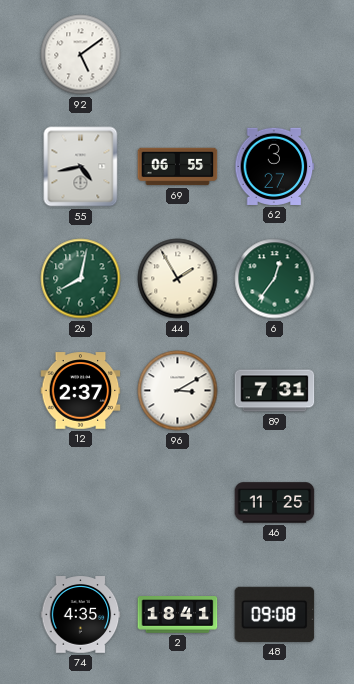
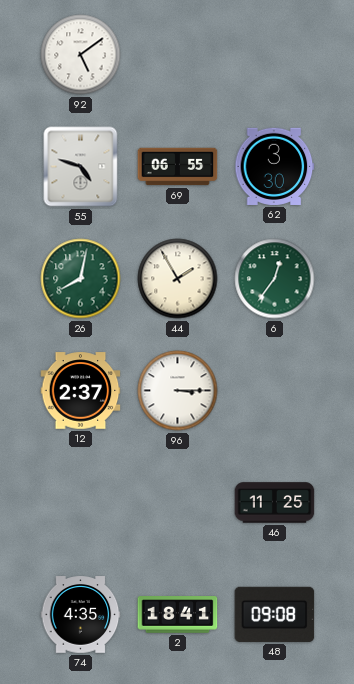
55: 4:43 -> 4:48
62: 3:27 -> 3:30
96: 3:10 -> 3:15
89: 7:31 -> none
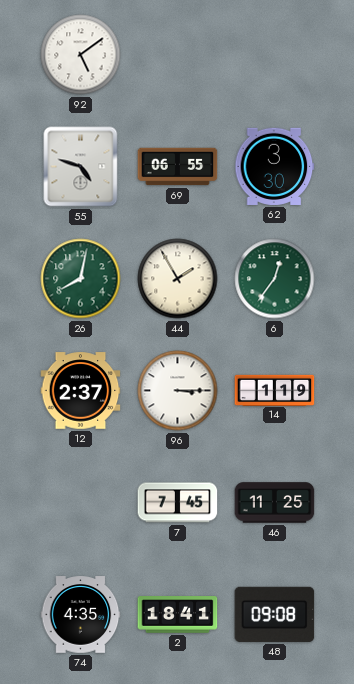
14: none -> 1:19
7: none -> 7:45
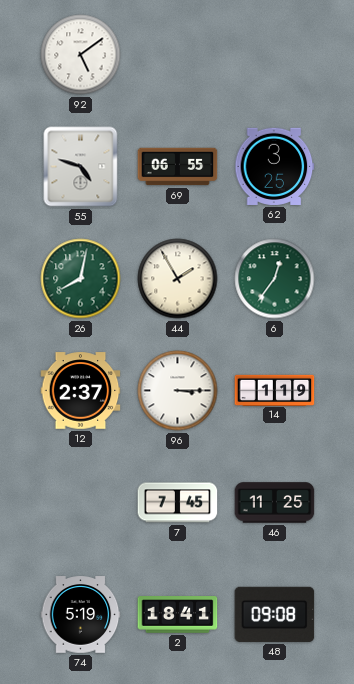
62: 3:30 -> 3:25
74: 4:35 -> 5:19
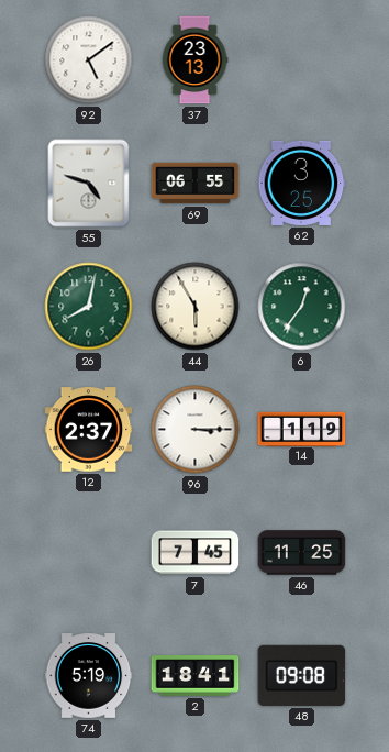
37: none -> 23:13
44: 1:55 -> 5:55
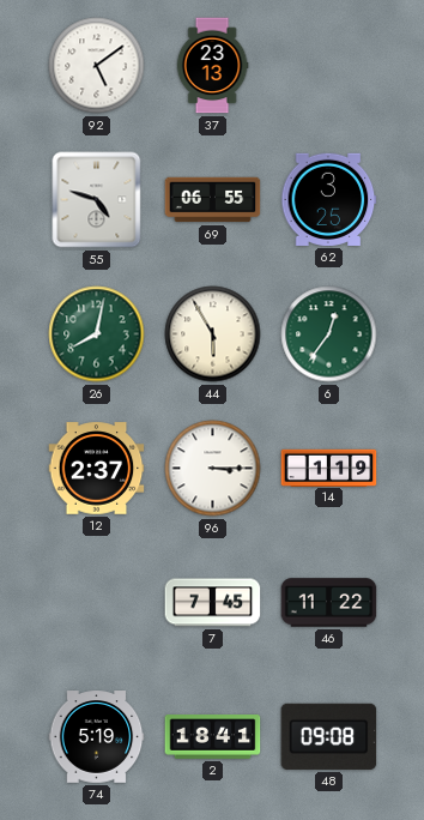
46: 11:25 -> 11:22
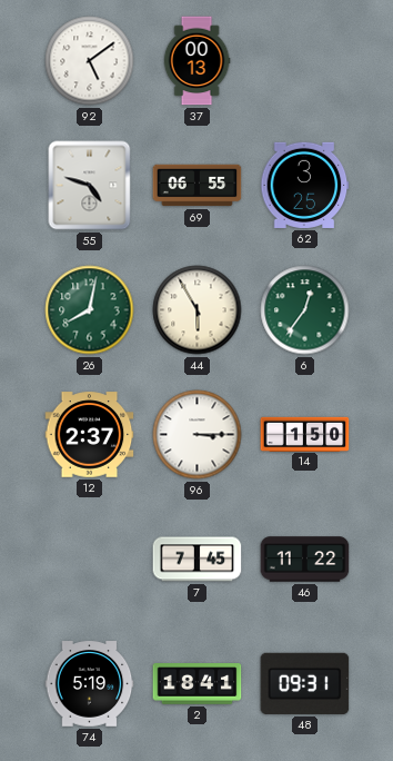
37: 23:13 -> 00:13
14: 1:19 -> 1:50
48: 09:08 -> 09:31
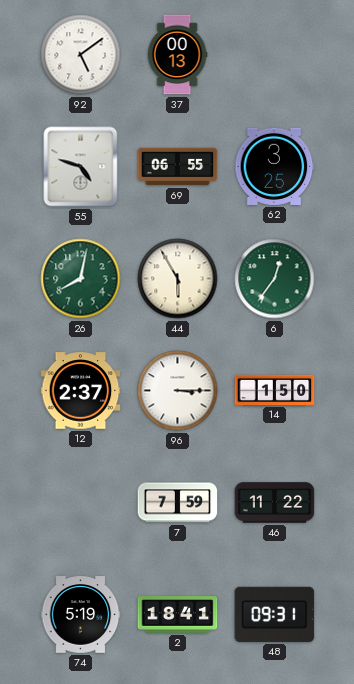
7: 7:45 -> 7:59
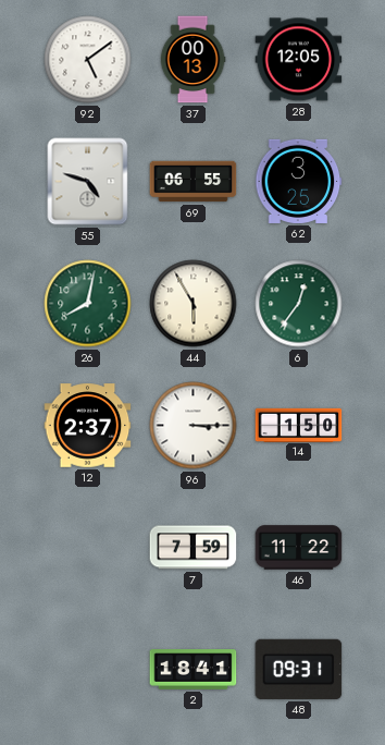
28: none -> 12:05
74: 5:19 -> none
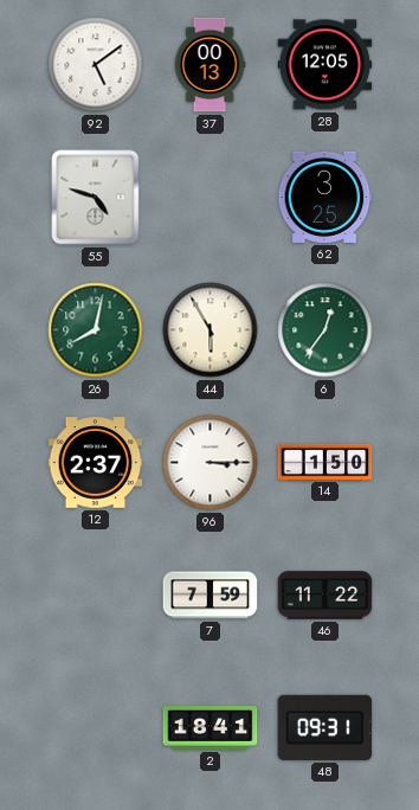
69: 06:55 -> none
